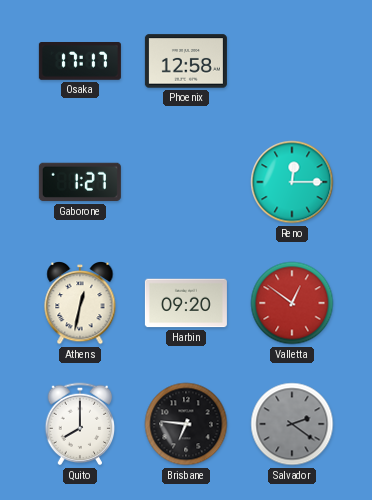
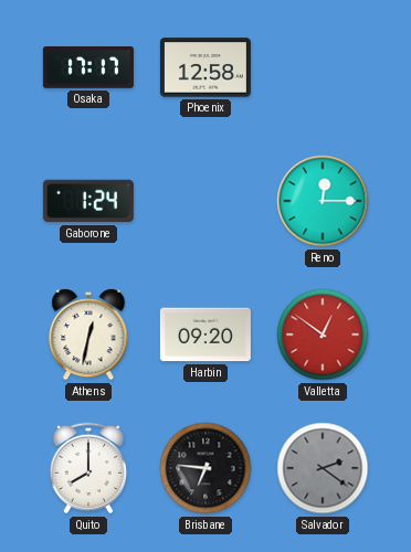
Gaborone: 1:27 -> 1:24
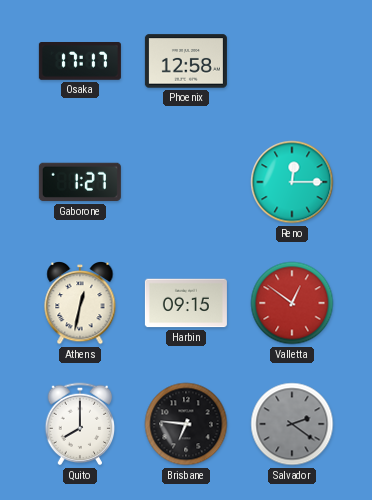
Gaborone: 1:24 -> 1:27
Harbin: 09:20 -> 09:15
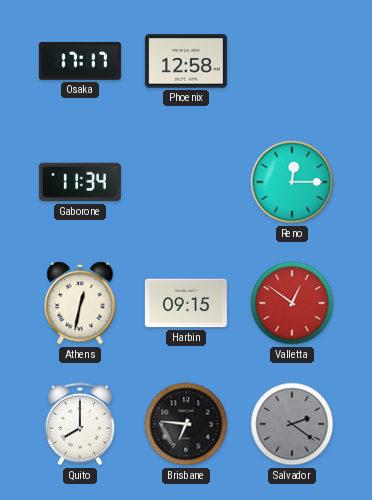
Gaborone: 1:27 -> 11:34
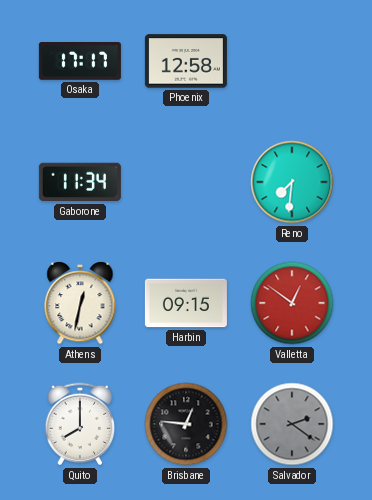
Reno: 12:15 -> 7:31
Brisbane: 6:46 -> 12:46
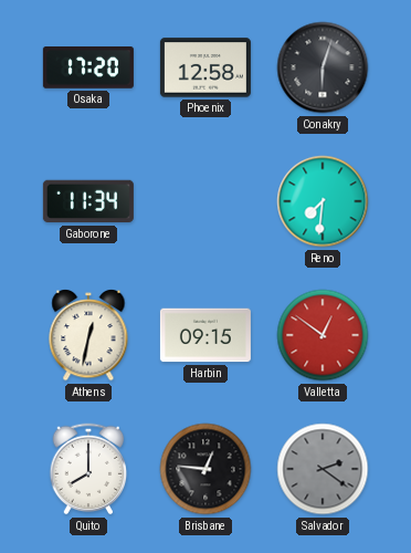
Osaka: 17:17 -> 17:20
Conakry: none -> 6:03
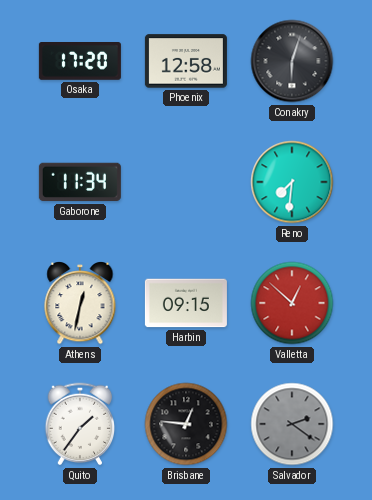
Valletta: 12:51 -> 12:52
Quito: 8:00 -> 1:36
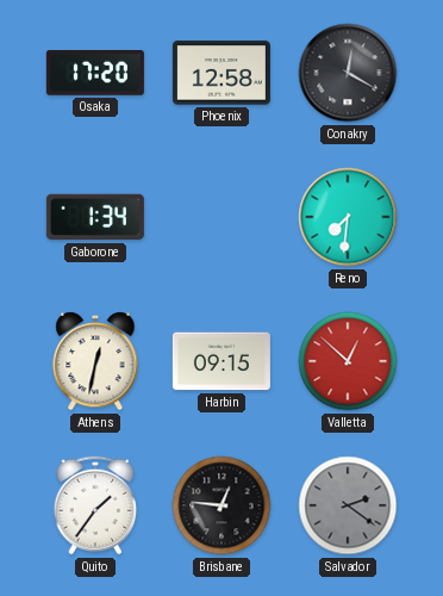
Conakry: 6:03 -> 12:20
Gaborone: 11:34 -> 1:34
